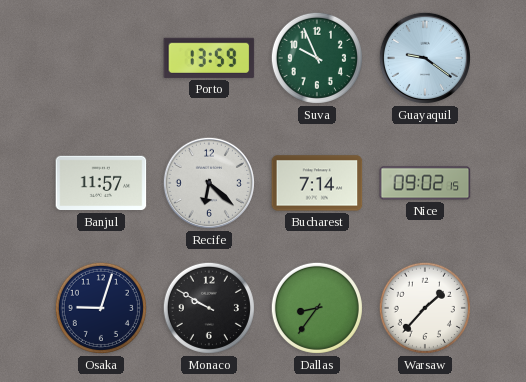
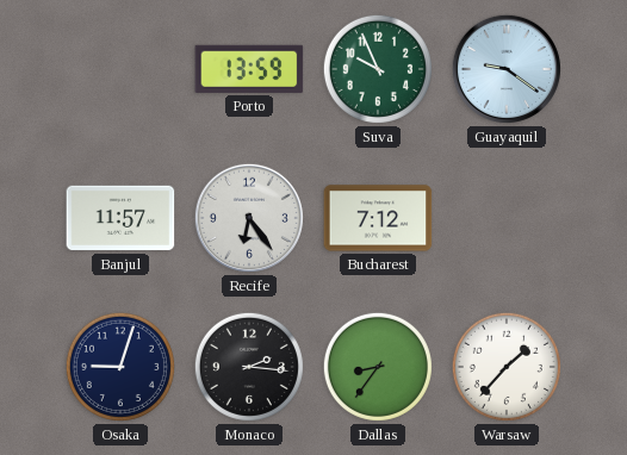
Recife: 6:22 -> 6:24
Bucharest: 7:14 -> 7:12
Nice: 09:02 -> none
Monaco: 9:50 -> 2:16
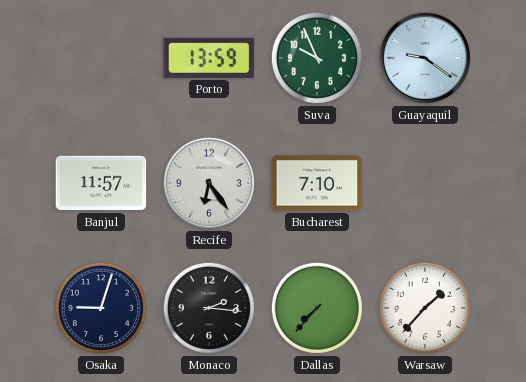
Bucharest: 7:12 -> 7:10
Dallas: 8:36 -> 7:37
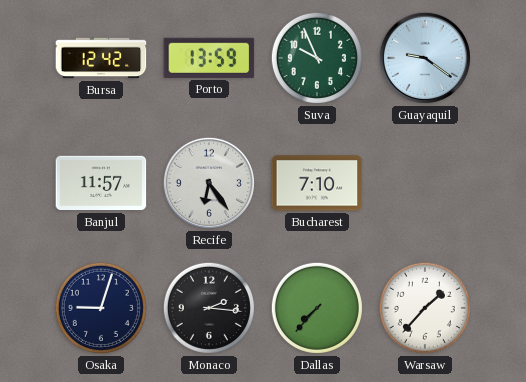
Bursa: none -> 12:42
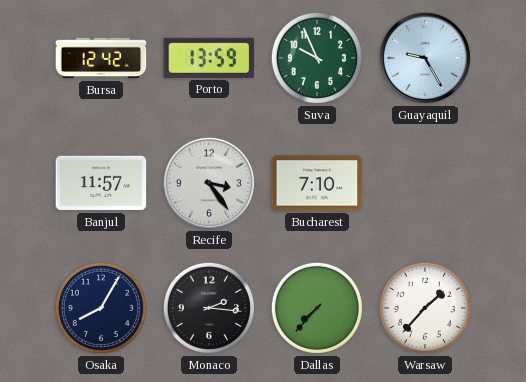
Guayaquil: 9:21 -> 9:25
Recife: 6:24 -> 3:24
Osaka: 9:03 -> 8:05
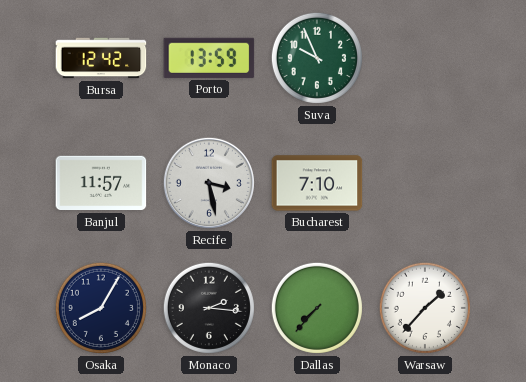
Guayaquil: 9:25 -> none
Recife: 3:24 -> 3:28
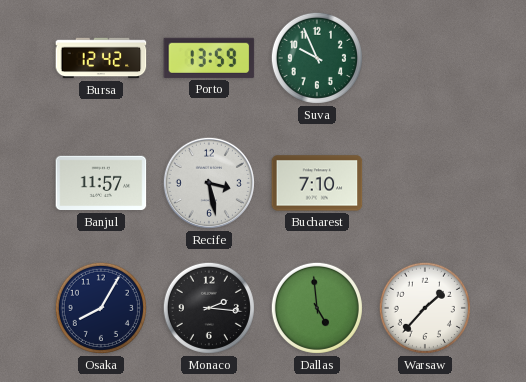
Dallas: 7:37 -> 4:59
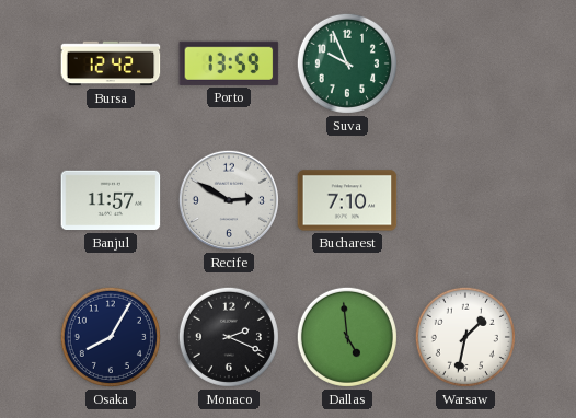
Recife: 3:28 -> 2:50
Monaco: 2:16 -> 2:19
Warsaw: 1:37 -> 1:32
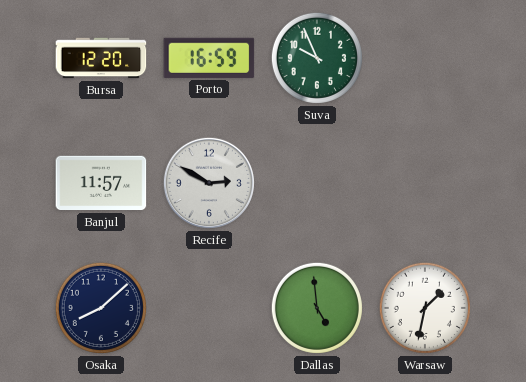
Bursa: 12:42 -> 12:20
Porto: 13:59 -> 16:59
Bucharest: 7:10 -> none
Osaka: 8:05 -> 8:08
Monaco: 2:19 -> none
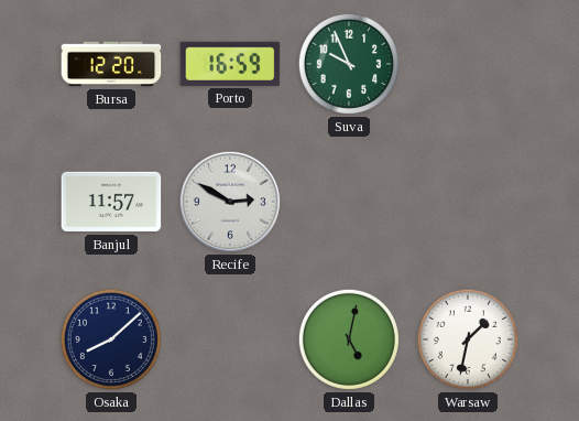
Dallas: 4:59 -> 5:02
